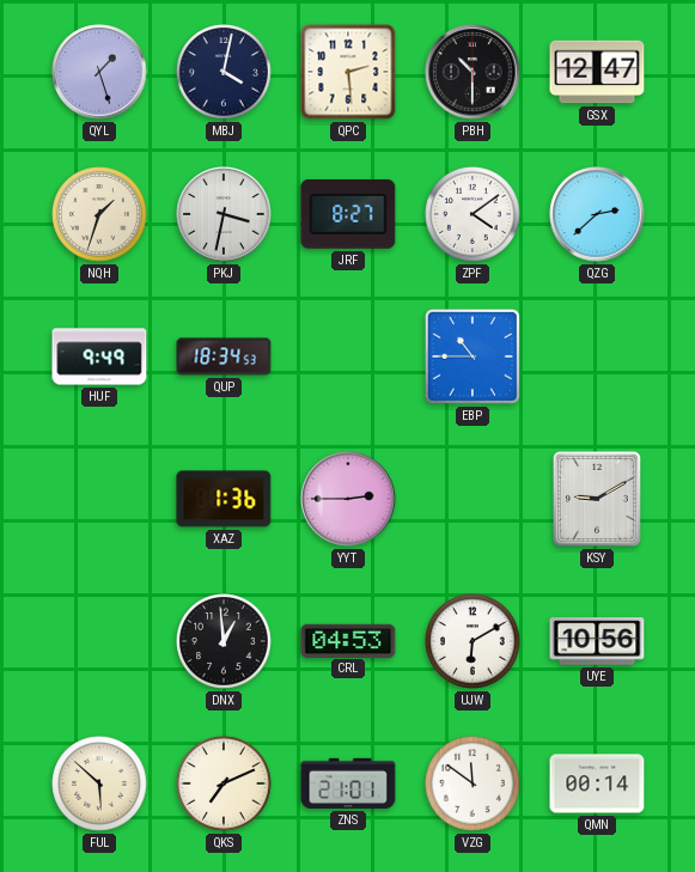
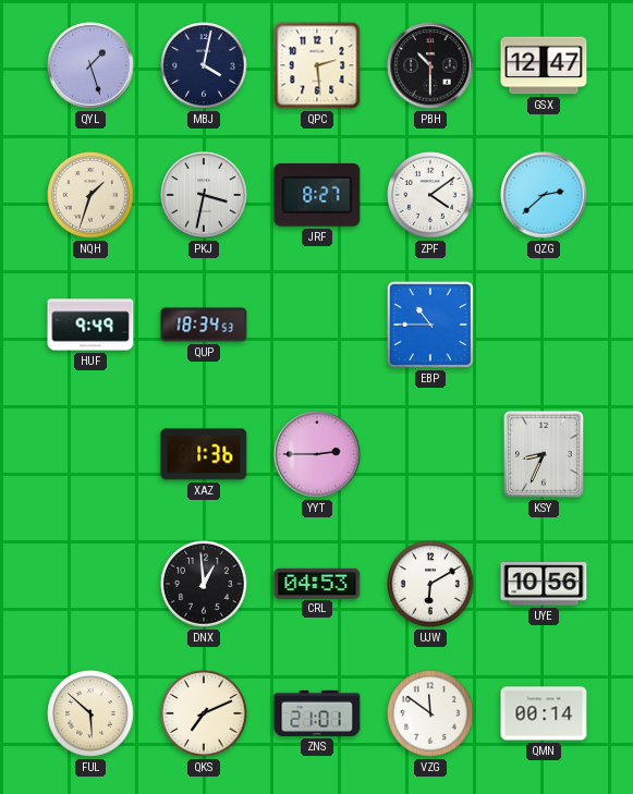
KSY: 9:10 -> 8:34
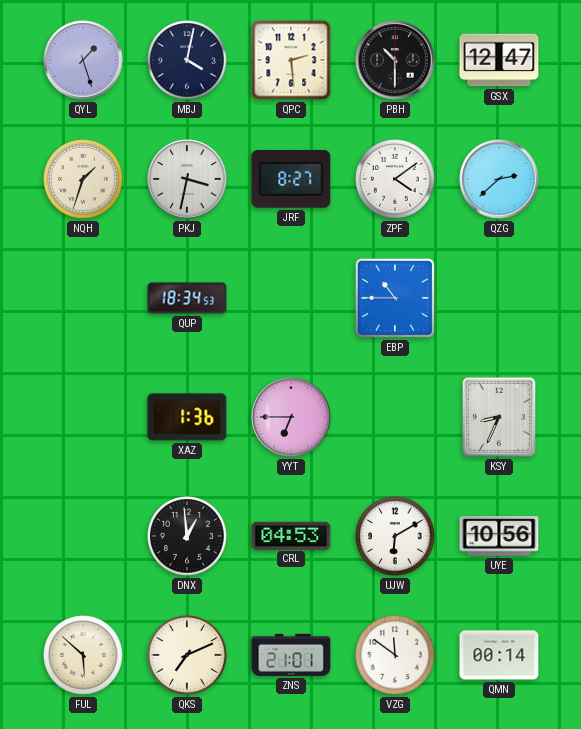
HUF: 9:49 -> none
YYT: 2:45 -> 6:45
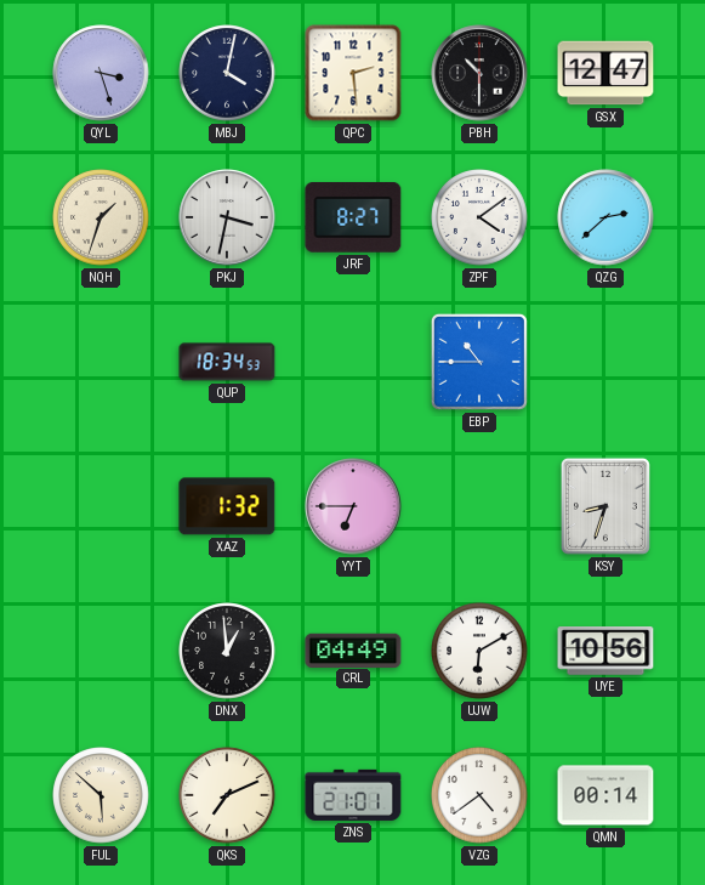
QYL: 1:27 -> 3:27
XAZ: 1:36 -> 1:32
KSY: 8:34 -> 8:33
CRL: 04:53 -> 04:49
VZG: 11:51 -> 4:39
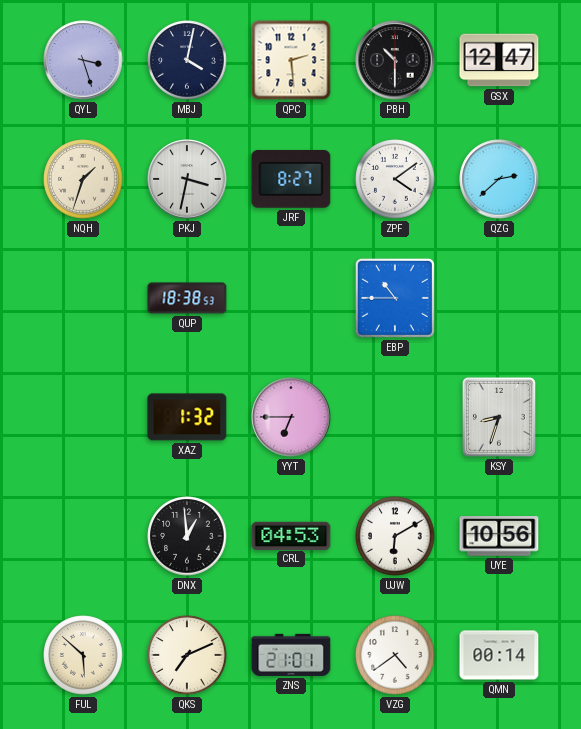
QUP: 18:34 -> 18:38
CRL: 04:49 -> 04:53
